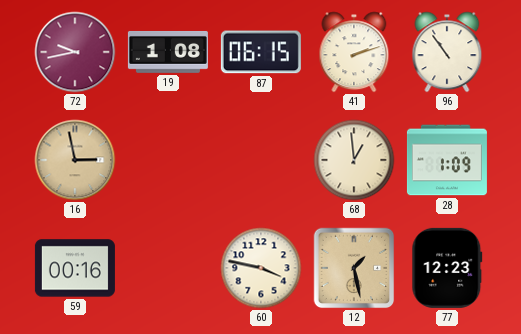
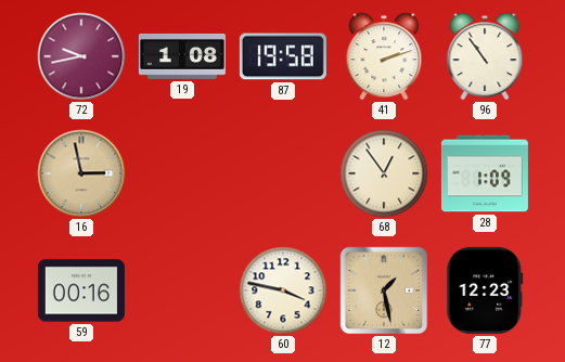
87: 06:15 -> 19:58
68: 12:59 -> 12:54
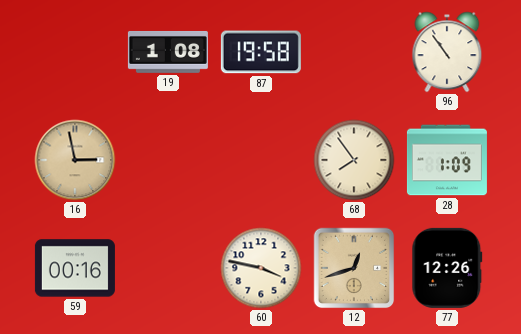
72: 9:43 -> none
41: 2:12 -> none
68: 12:54 -> 7:54
12: 1:28 -> 12:42
77: 12:23 -> 12:26
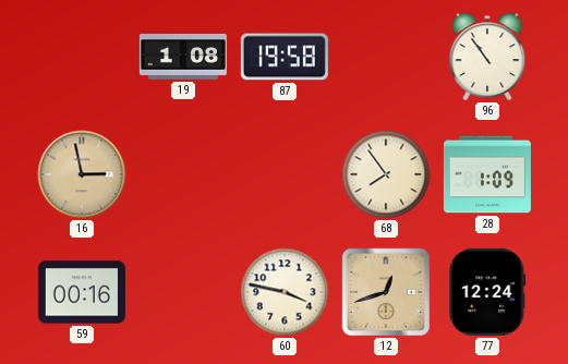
77: 12:26 -> 12:24
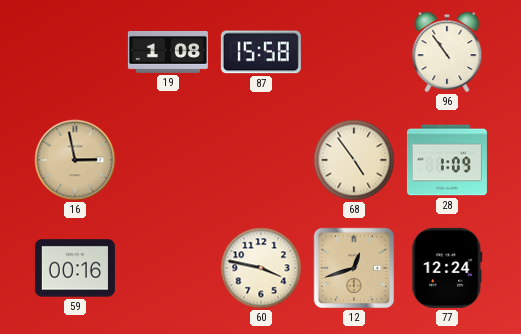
87: 19:58 -> 15:58
68: 7:54 -> 4:54
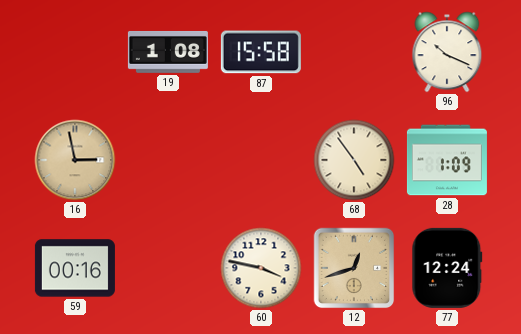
96: 10:54 -> 10:19
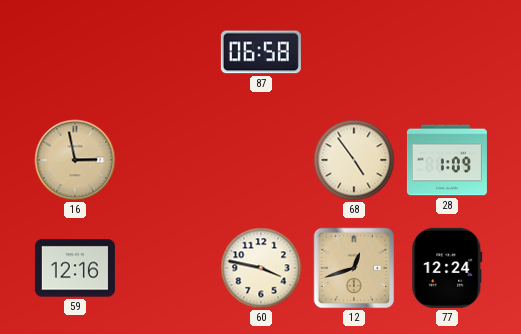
19: 1:08 -> none
87: 15:58 -> 06:58
96: 10:19 -> none
59: 00:16 -> 12:16
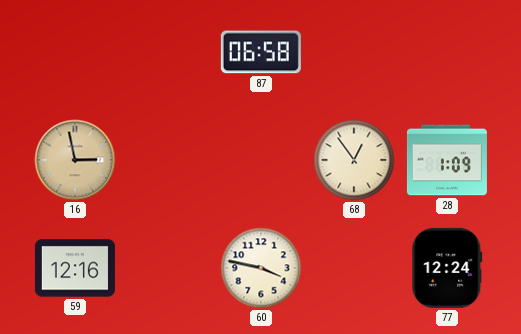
68: 4:54 -> 12:54
12: 12:42 -> none
